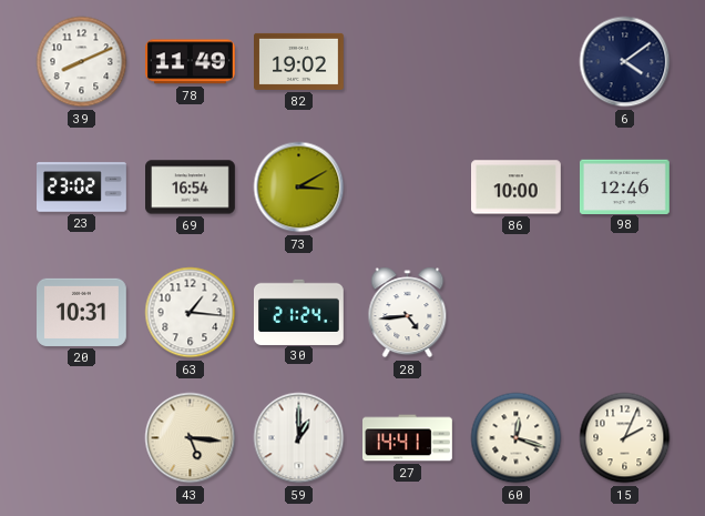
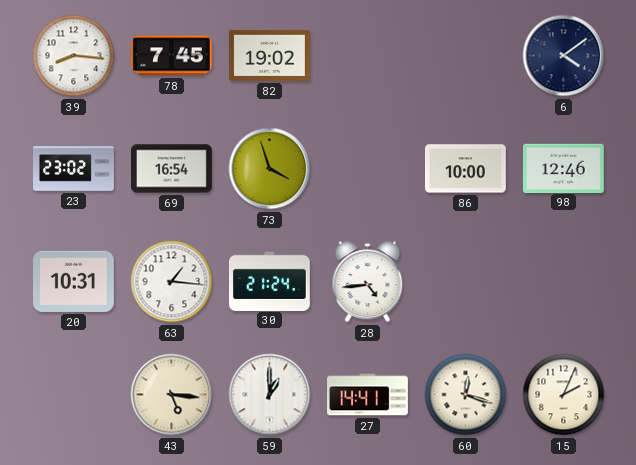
39: 8:11 -> 8:16
78: 11:49 -> 7:45
73: 3:10 -> 3:57
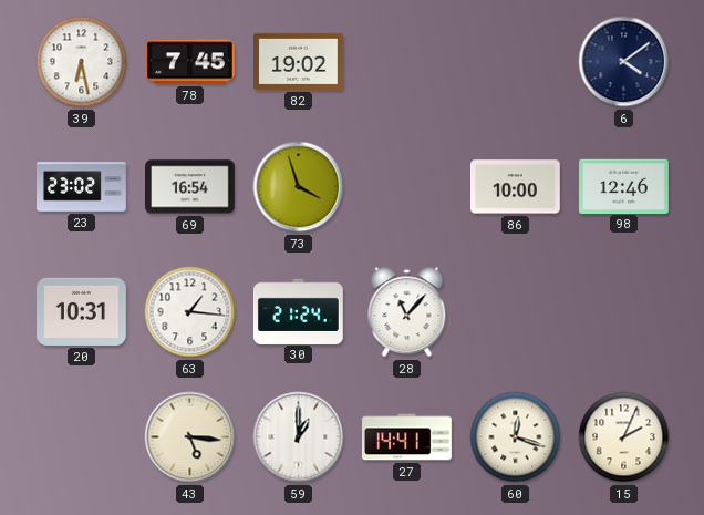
39: 8:16 -> 6:28
28: 4:44 -> 11:07
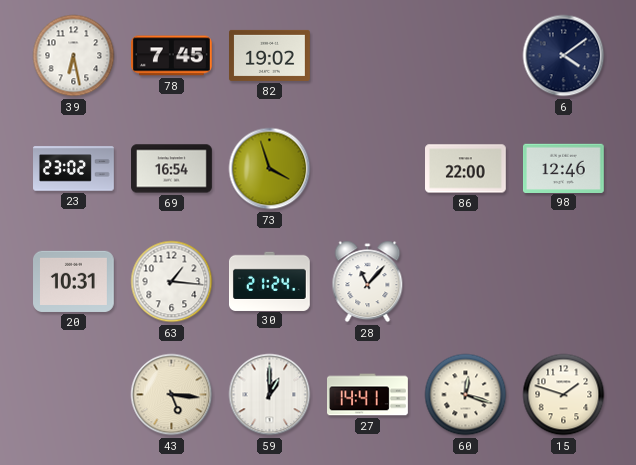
86: 10:00 -> 22:00
15: 2:04 -> 1:48
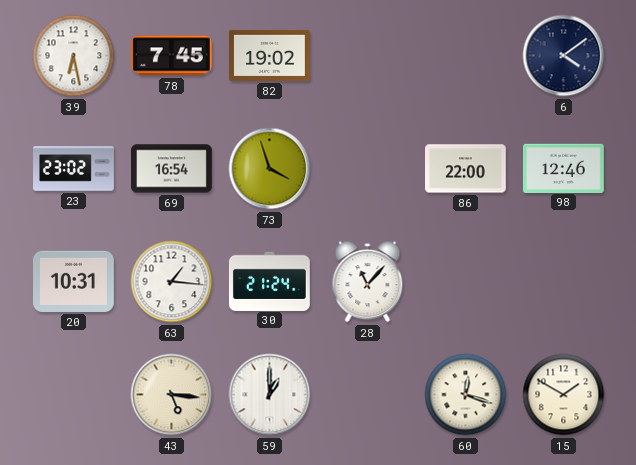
27: 14:41 -> none
15: 1:48 -> 1:50
